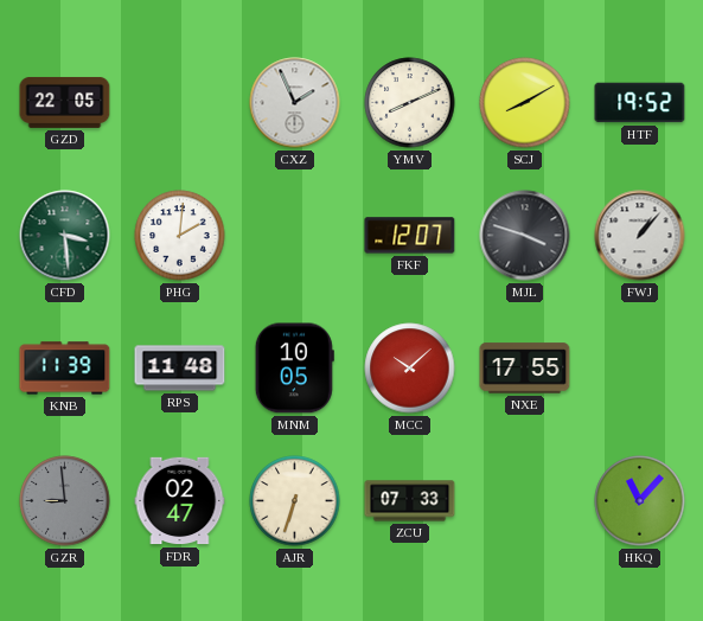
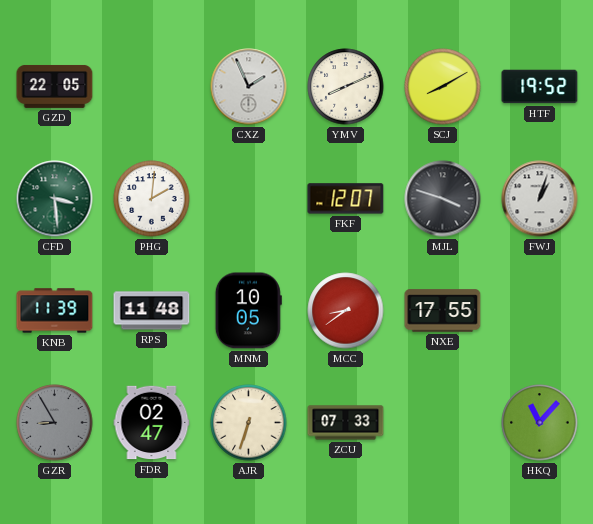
FWJ: 1:07 -> 1:03
MCC: 10:08 -> 8:39
GZR: 8:59 -> 8:55
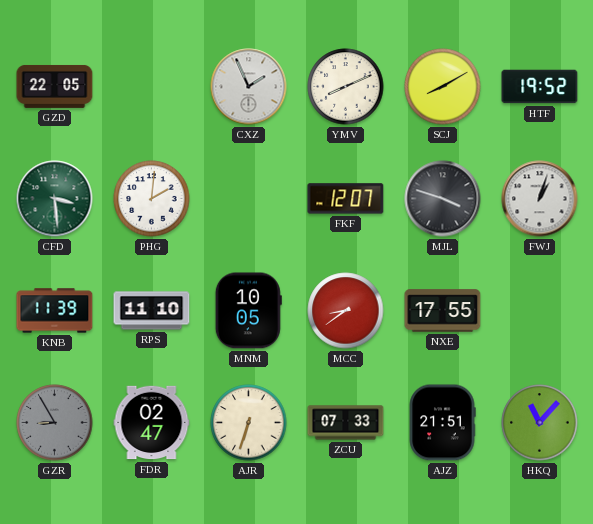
RPS: 11:48 -> 11:10
AJZ: none -> 21:51
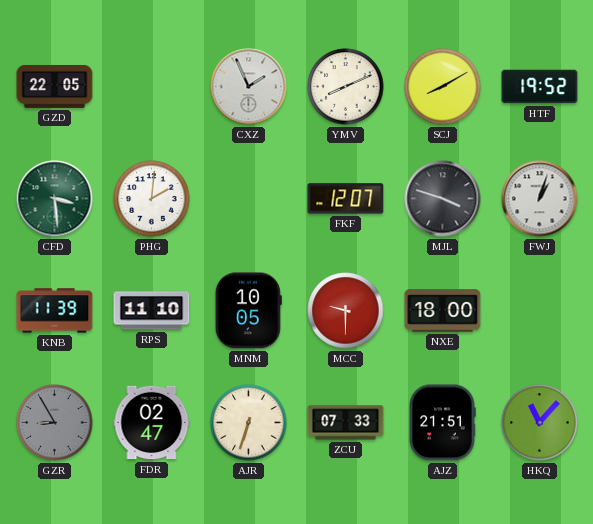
MCC: 8:39 -> 9:30
NXE: 17:55 -> 18:00
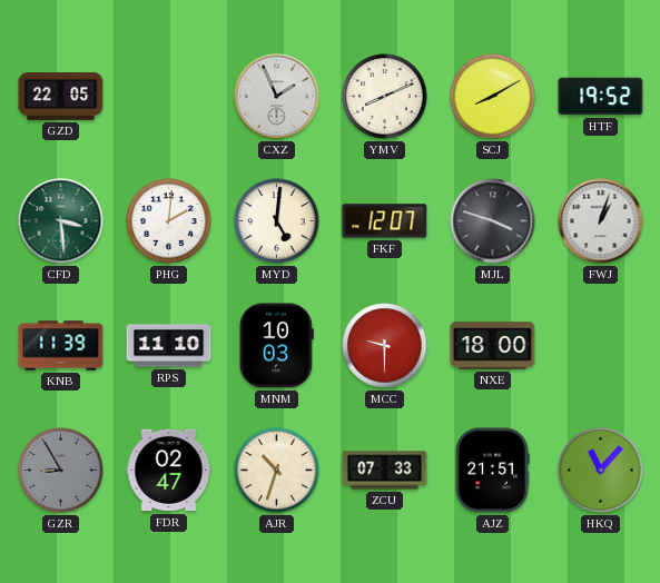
MYD: none -> 5:01
MNM: 10:05 -> 10:03
AJR: 6:33 -> 10:33
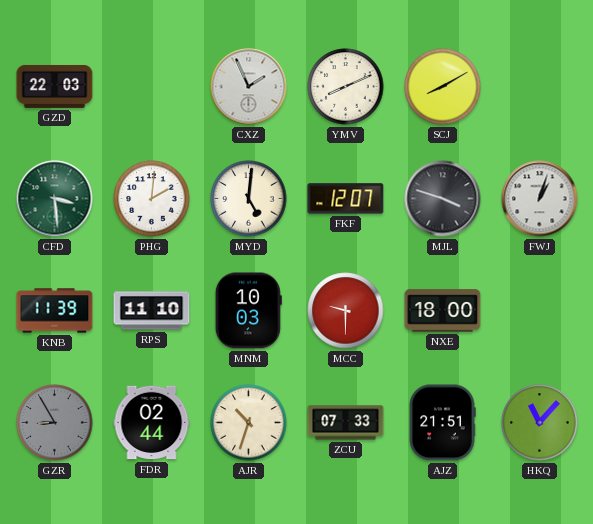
GZD: 22:05 -> 22:03
HTF: 19:52 -> none
FDR: 02:47 -> 02:44
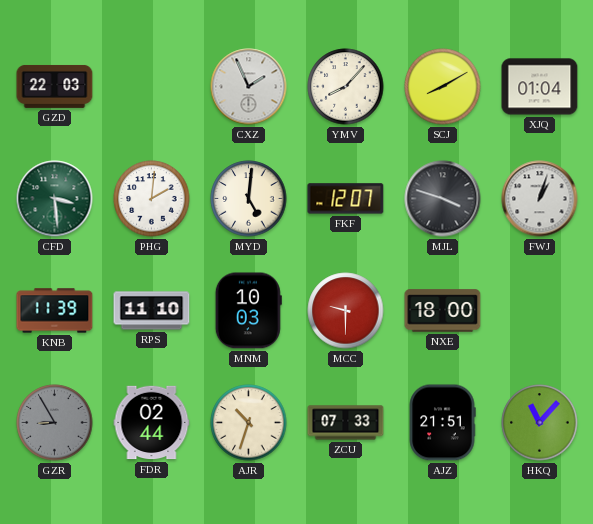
YMV: 8:11 -> 8:07
XJQ: none -> 01:04
